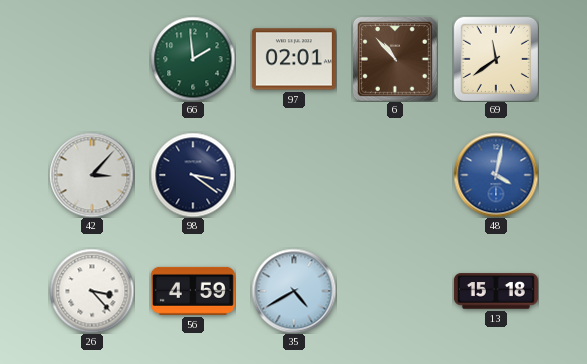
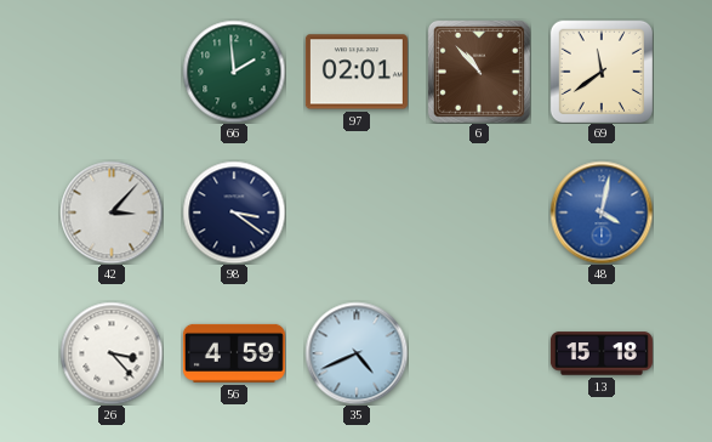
35: 4:40 -> 4:41
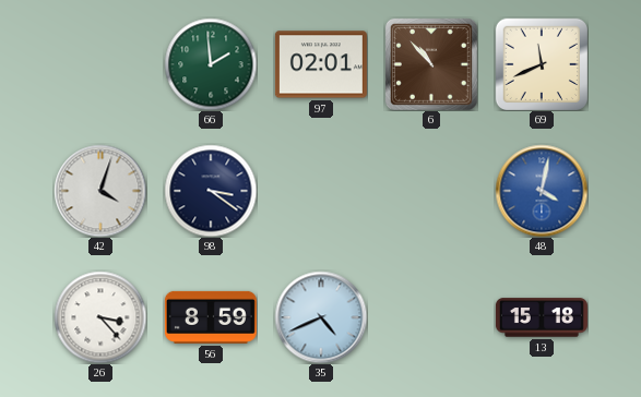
69: 11:39 -> 11:41
42: 3:07 -> 4:03
56: 4:59 -> 8:59
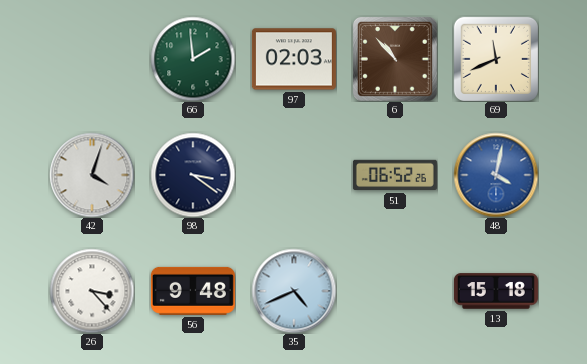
97: 02:01 -> 02:03
51: none -> 06:52
56: 8:59 -> 9:48
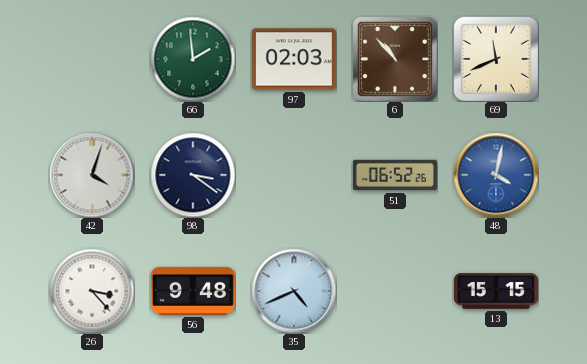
13: 15:18 -> 15:15
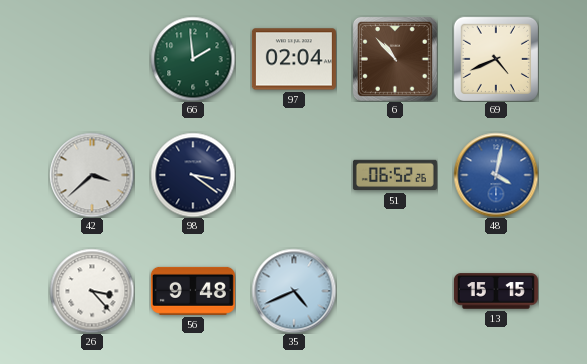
97: 02:03 -> 02:04
69: 11:41 -> 4:41
42: 4:03 -> 3:38
